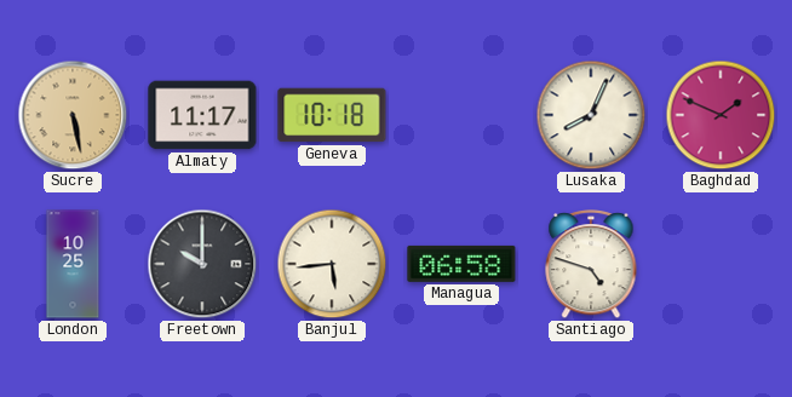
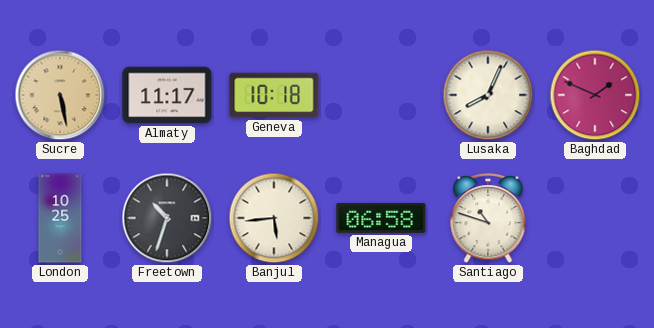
Freetown: 10:00 -> 10:33
Santiago: 4:48 -> 10:48
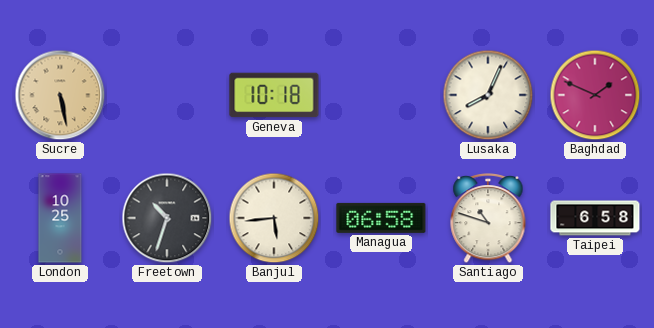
Almaty: 11:17 -> none
Taipei: none -> 6:58
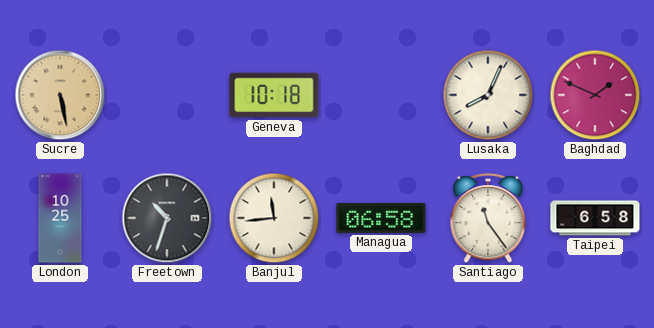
Banjul: 5:44 -> 11:44
Santiago: 10:48 -> 11:24
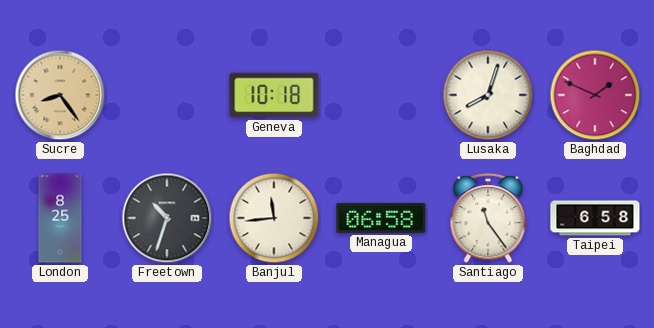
Sucre: 5:28 -> 8:24
Lusaka: 8:04 -> 8:03
London: 10:25 -> 8:25
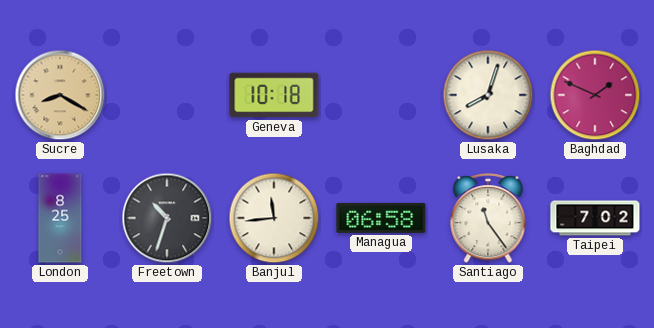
Sucre: 8:24 -> 8:20
Taipei: 6:58 -> 7:02
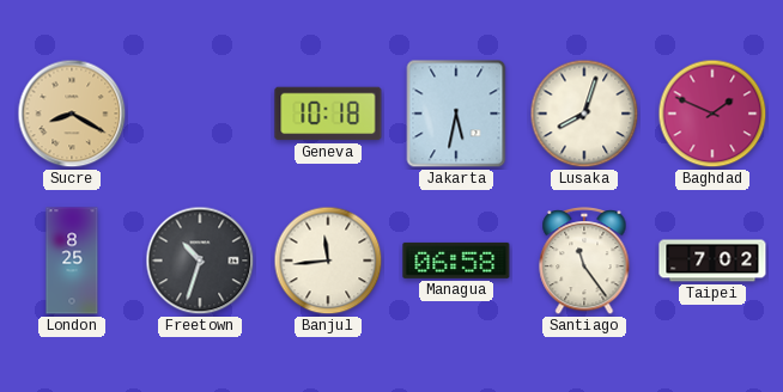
Jakarta: none -> 5:32
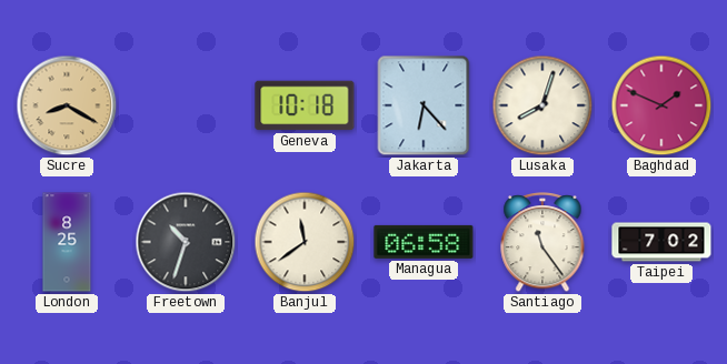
Jakarta: 5:32 -> 6:23
Banjul: 11:44 -> 11:39
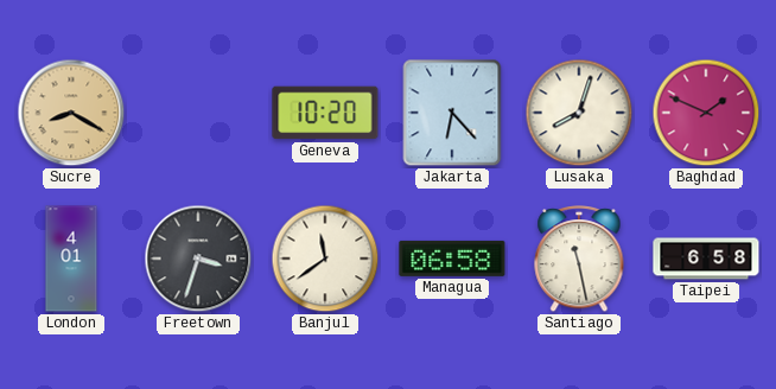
Geneva: 10:18 -> 10:20
London: 8:25 -> 4:01
Freetown: 10:33 -> 3:33
Santiago: 11:24 -> 11:28
Taipei: 7:02 -> 6:58
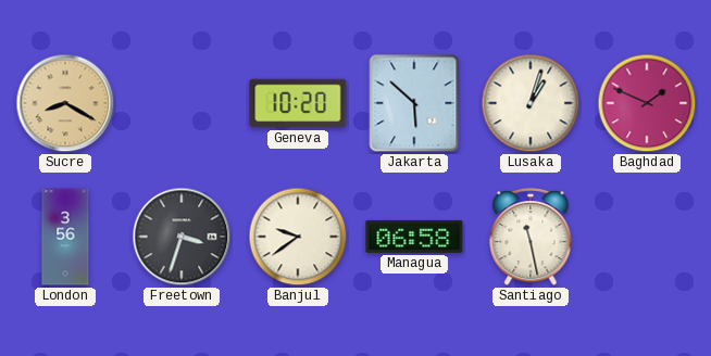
Jakarta: 6:23 -> 5:52
Lusaka: 8:03 -> 1:03
London: 4:01 -> 3:56
Banjul: 11:39 -> 9:39
Taipei: 6:58 -> none
